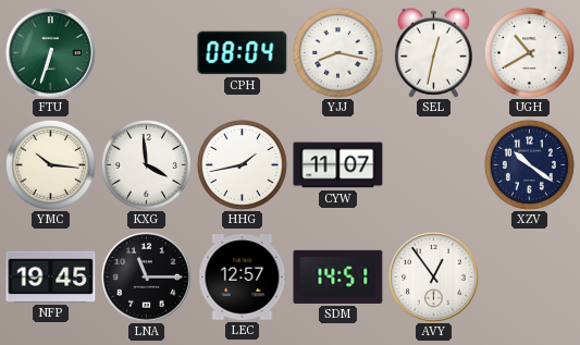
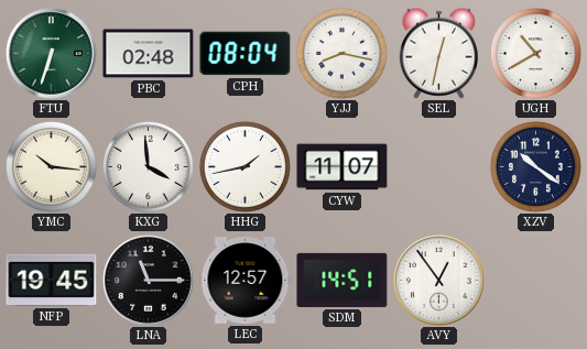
PBC: none -> 02:48
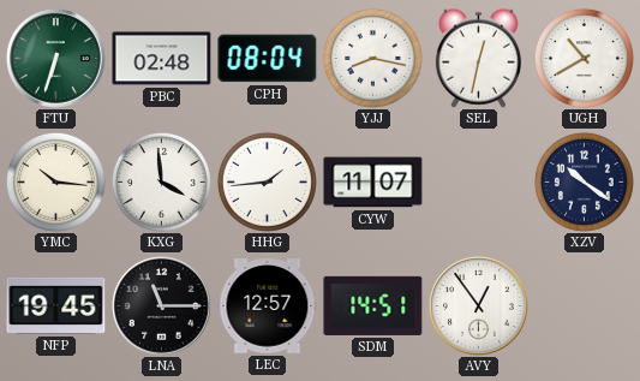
HHG: 1:43 -> 1:44
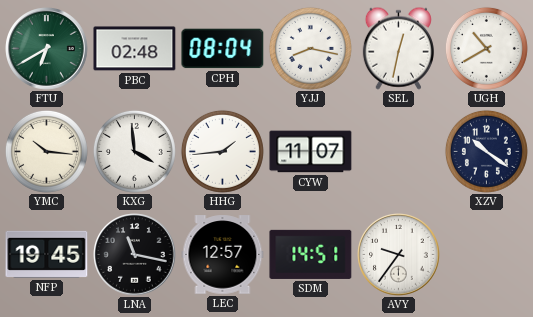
FTU: 6:33 -> 6:40
LNA: 11:15 -> 11:17
AVY: 12:54 -> 9:36
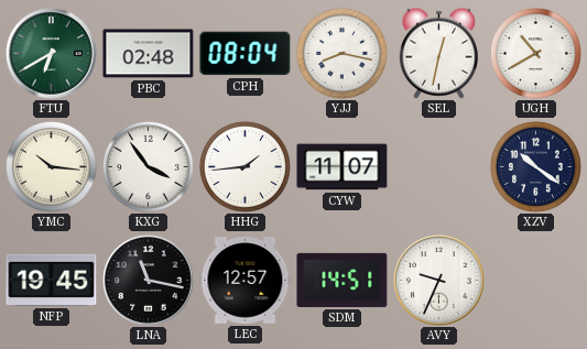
KXG: 3:59 -> 3:54
AVY: 9:36 -> 9:34
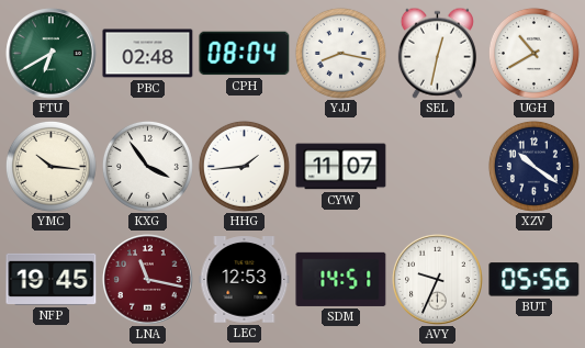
LNA dial: black -> burgundy
LEC: 12:57 -> 12:53
BUT: none -> 05:56
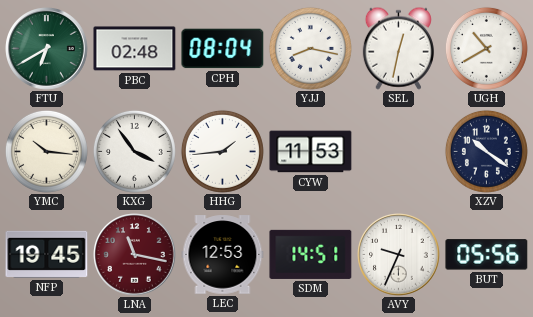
CYW: 11:07 -> 11:53
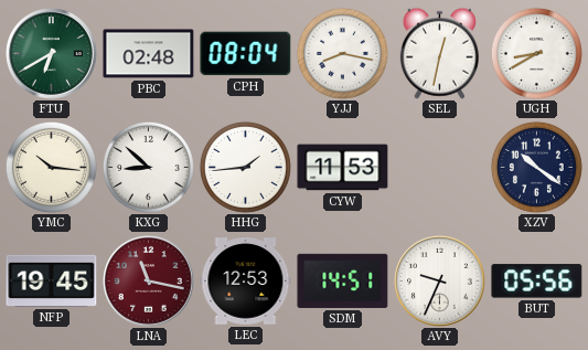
UGH: 10:40 -> 8:40
KXG: 3:54 -> 8:52
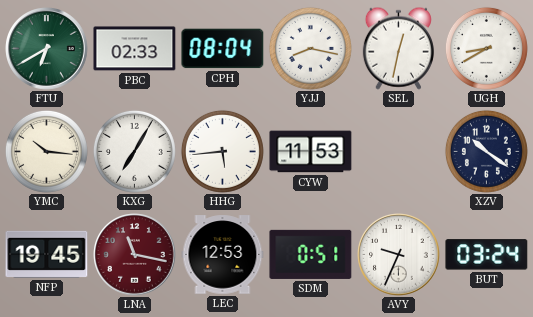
PBC: 02:48 -> 02:33
KXG: 8:52 -> 7:05
HHG: 1:44 -> 5:44
SDM: 14:51 -> 0:51
BUT: 05:56 -> 03:24
